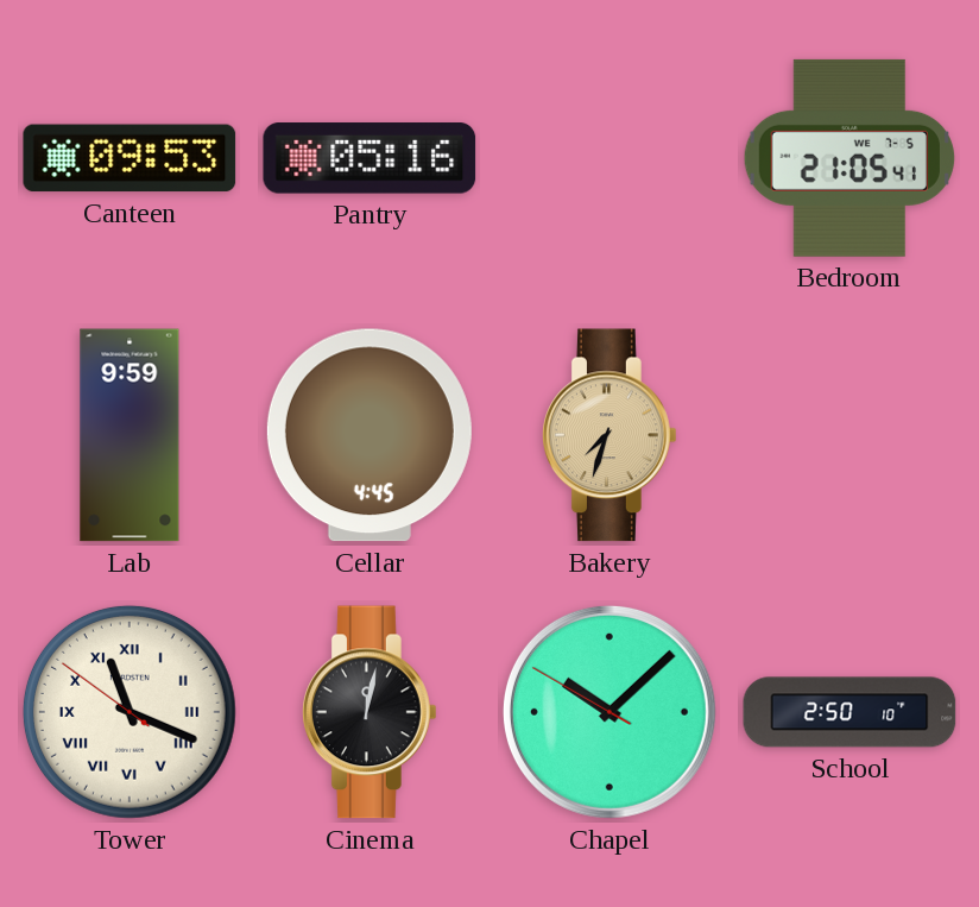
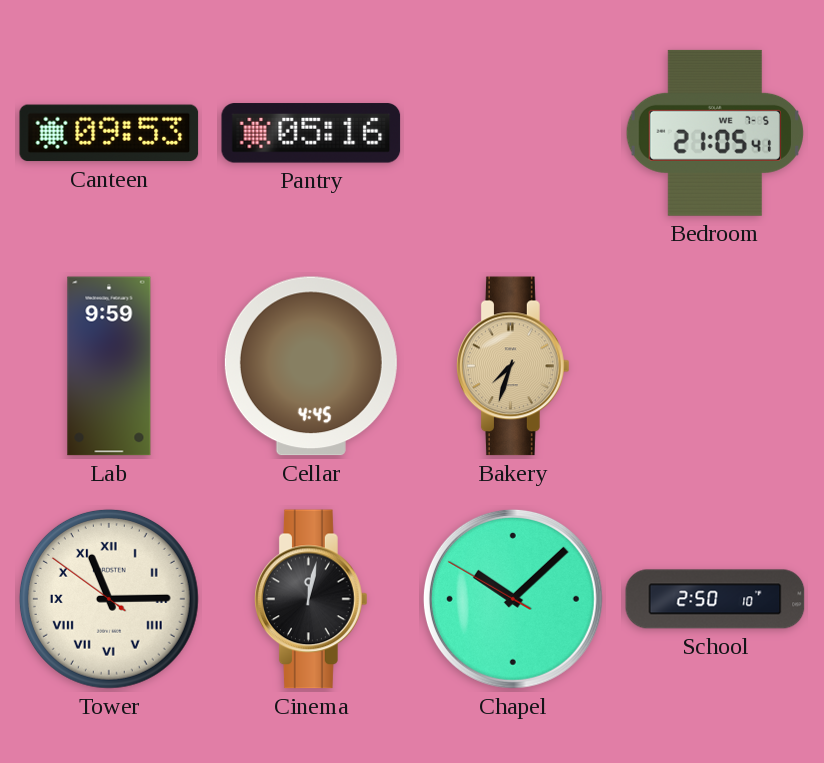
Tower: 11:18 -> 11:14
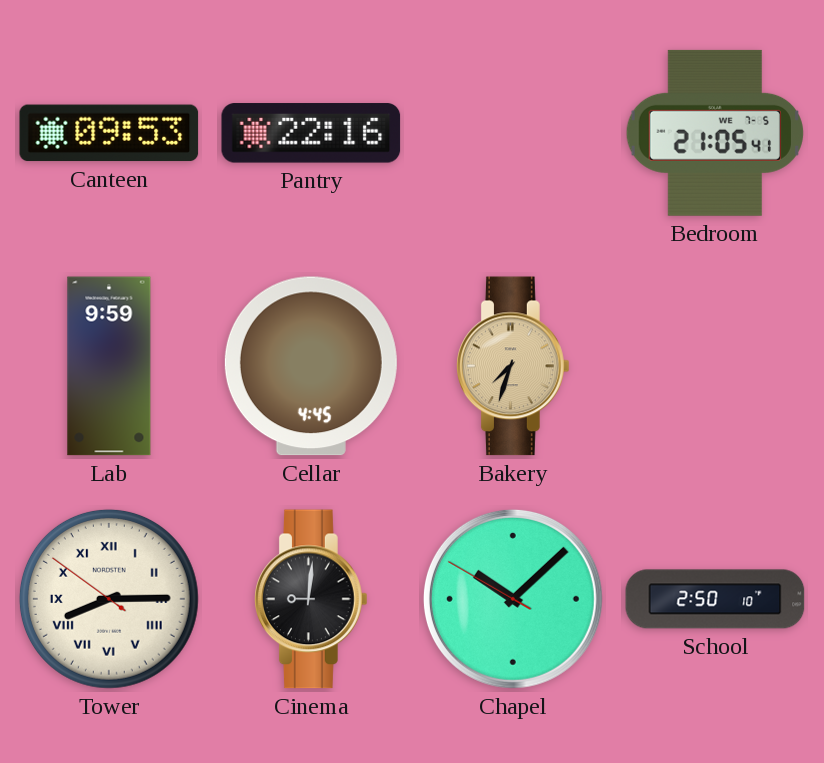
Pantry: 05:16 -> 22:16
Tower: 11:14 -> 8:14
Cinema: 12:02 -> 9:01
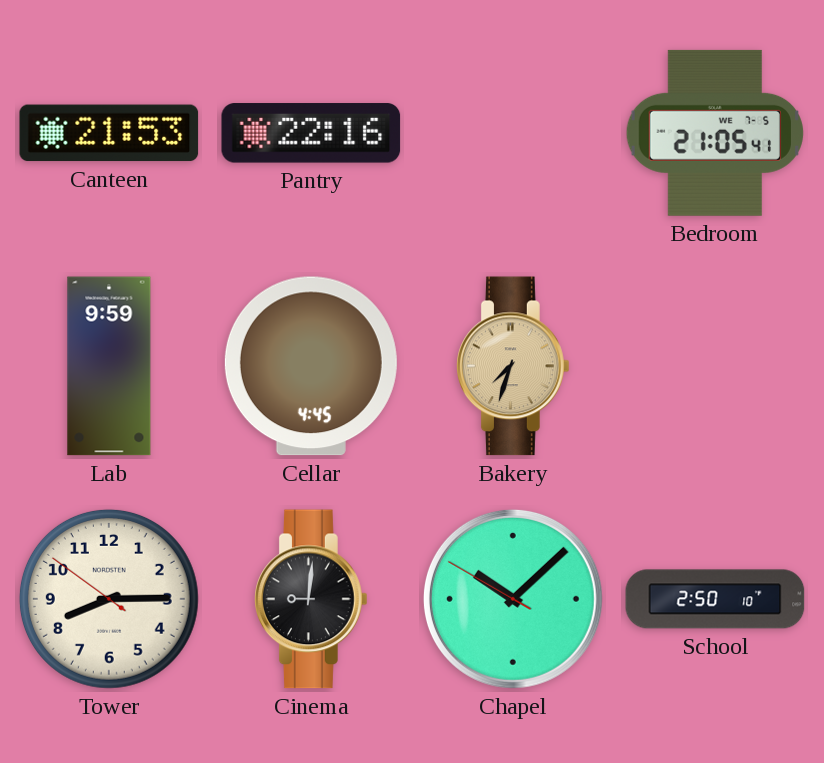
Canteen: 09:53 -> 21:53
Tower numerals: Roman -> Arabic
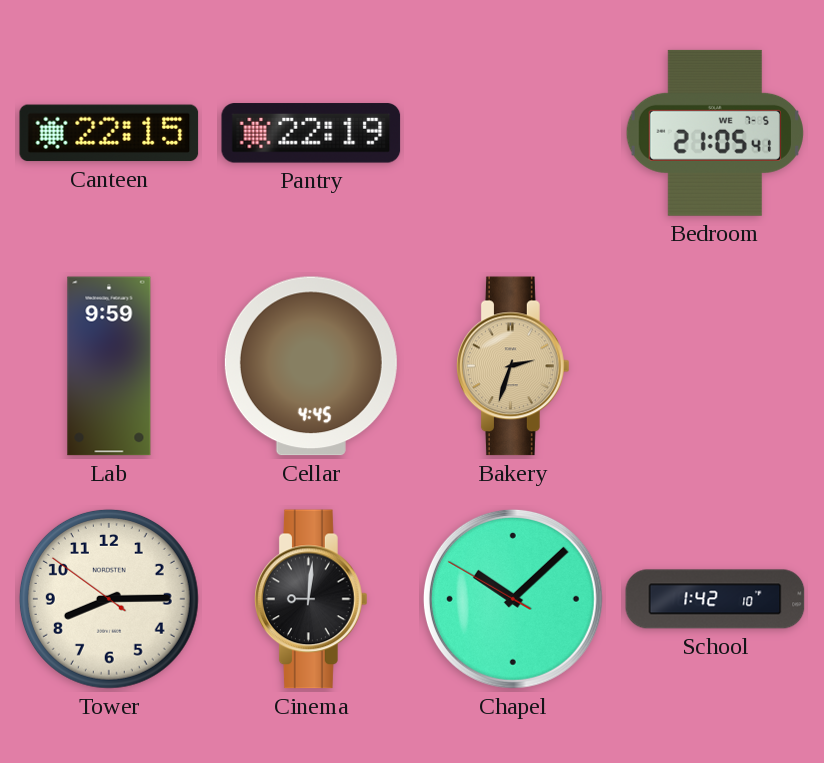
Canteen: 21:53 -> 22:15
Pantry: 22:16 -> 22:19
Bakery: 7:33 -> 2:33
School: 2:50 -> 1:42
